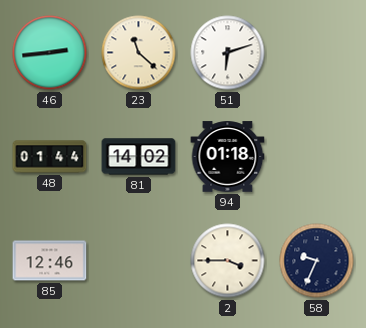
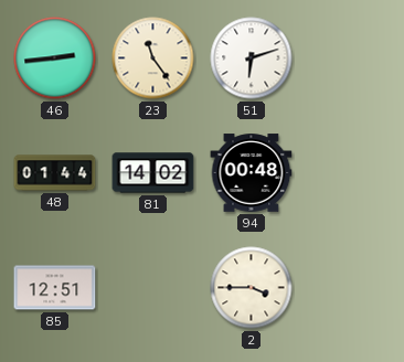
23: 11:22 -> 11:24
94: 01:18 -> 00:48
85: 12:46 -> 12:51
58: 9:34 -> none
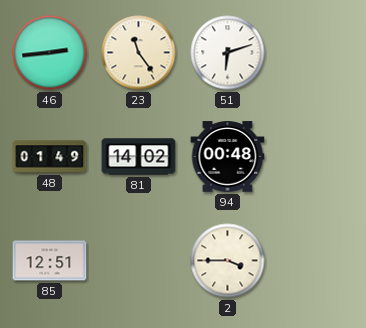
48: 01:44 -> 01:49
